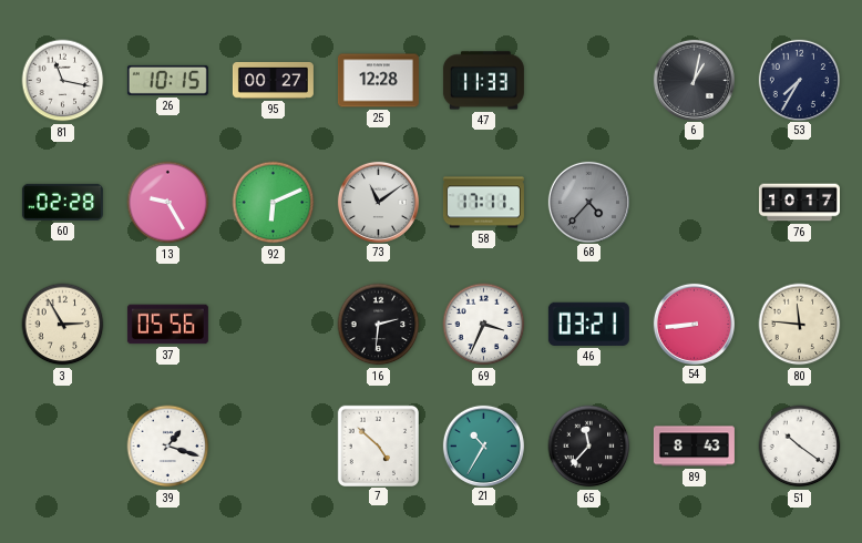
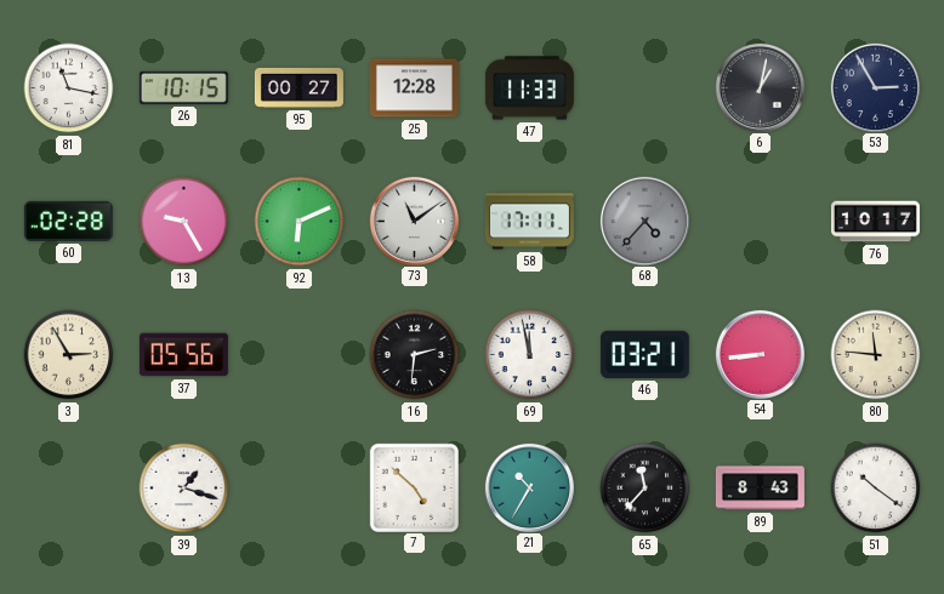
53: 7:35 -> 2:55
69: 3:34 -> 11:58
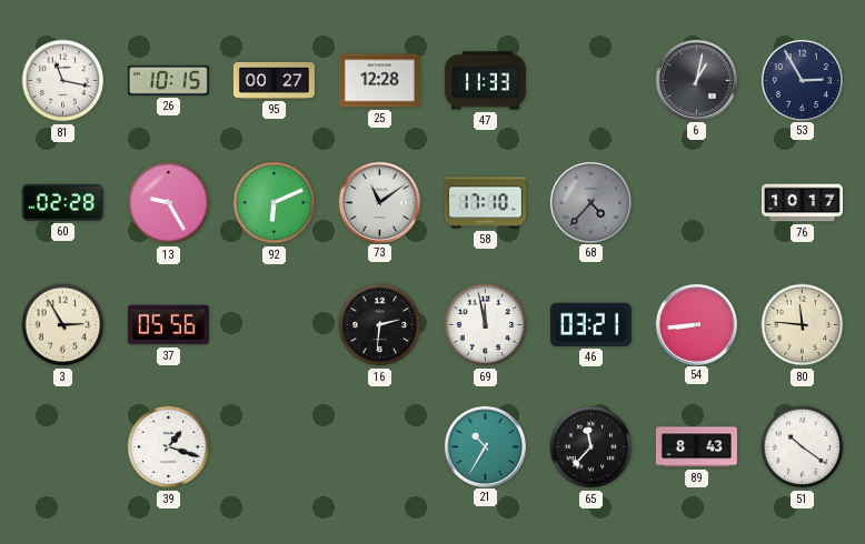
58: 17:11 -> 17:10
7: 4:52 -> none
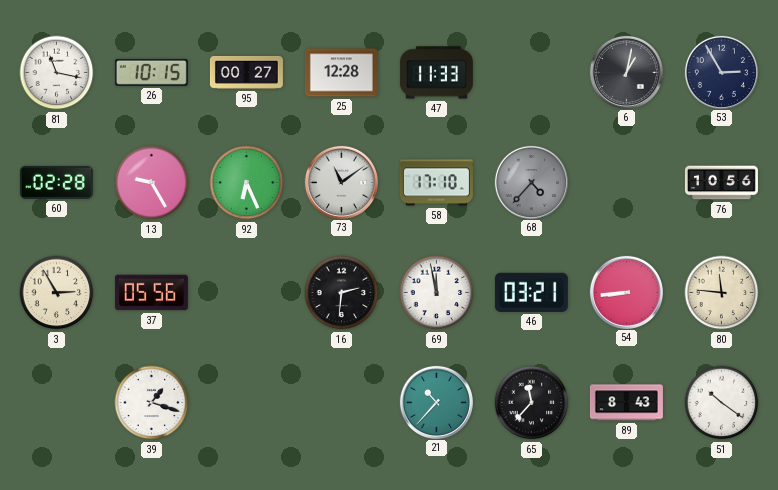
92: 6:11 -> 6:26
76: 10:17 -> 10:56
21: 10:35 -> 10:37
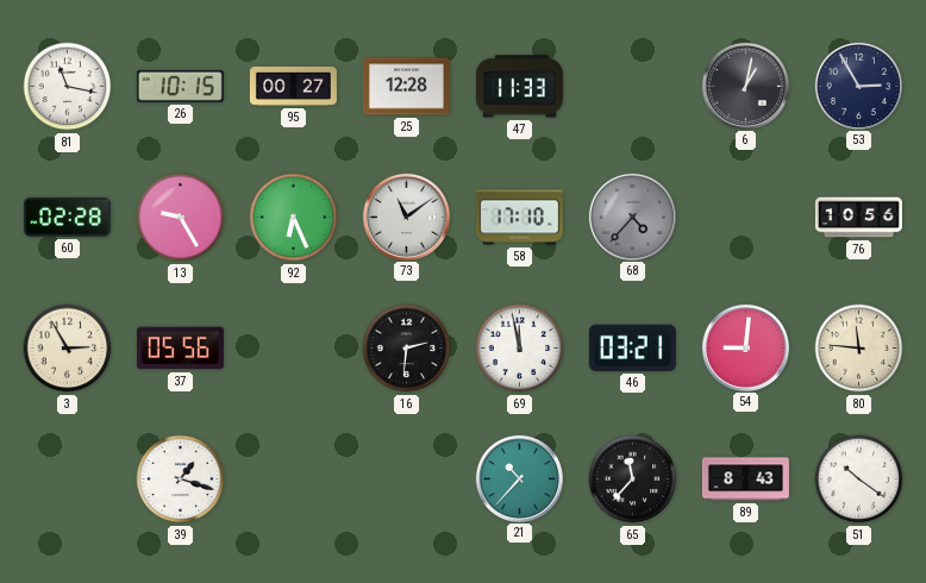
54: 8:44 -> 9:01
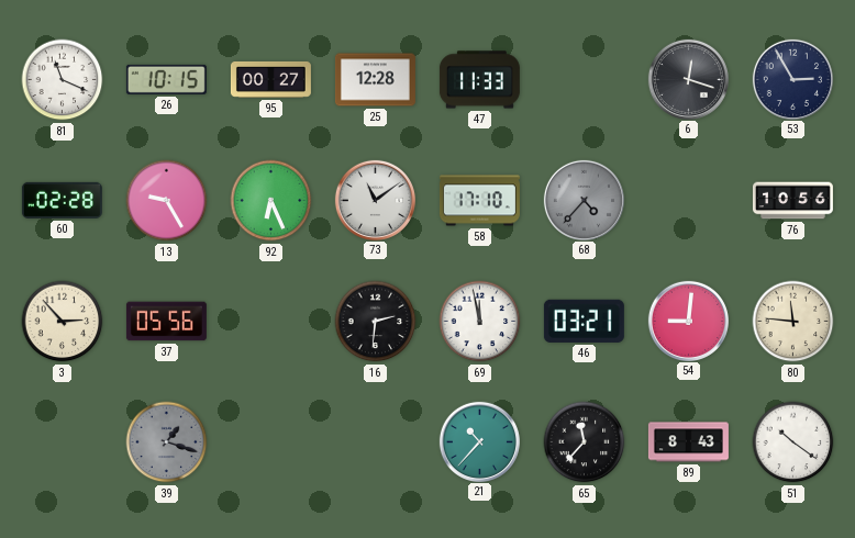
81: 11:17 -> 11:19
6: 1:02 -> 12:18
3: 2:55 -> 2:53
39 dial: white -> grey
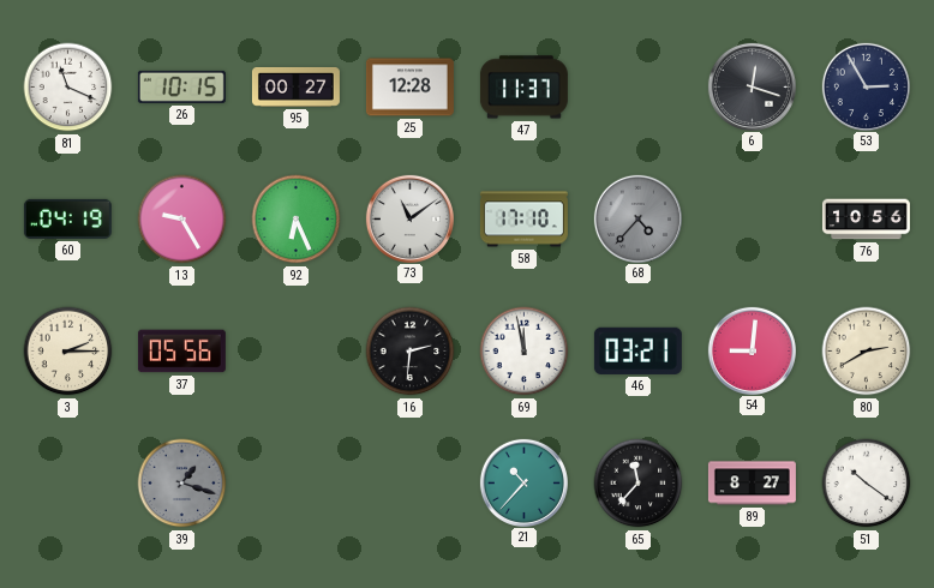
47: 11:33 -> 11:37
60: 02:28 -> 04:19
3: 2:53 -> 2:15
80: 11:46 -> 2:40
89: 8:43 -> 8:27
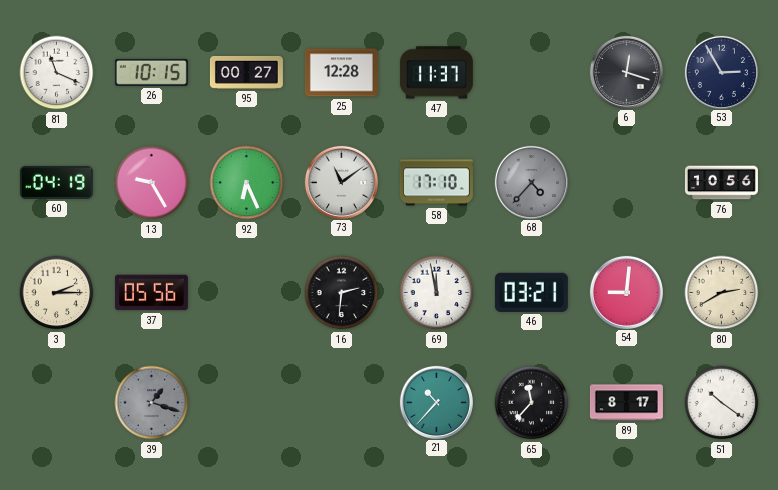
89: 8:27 -> 8:17
